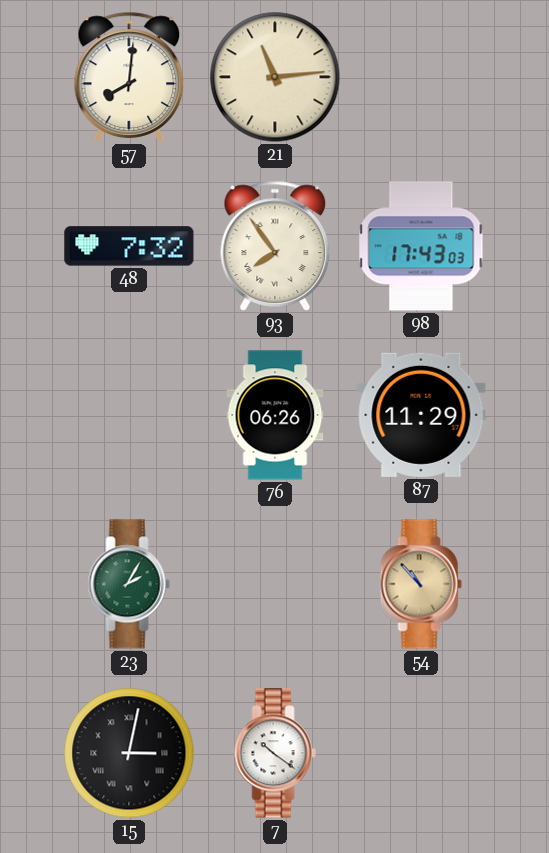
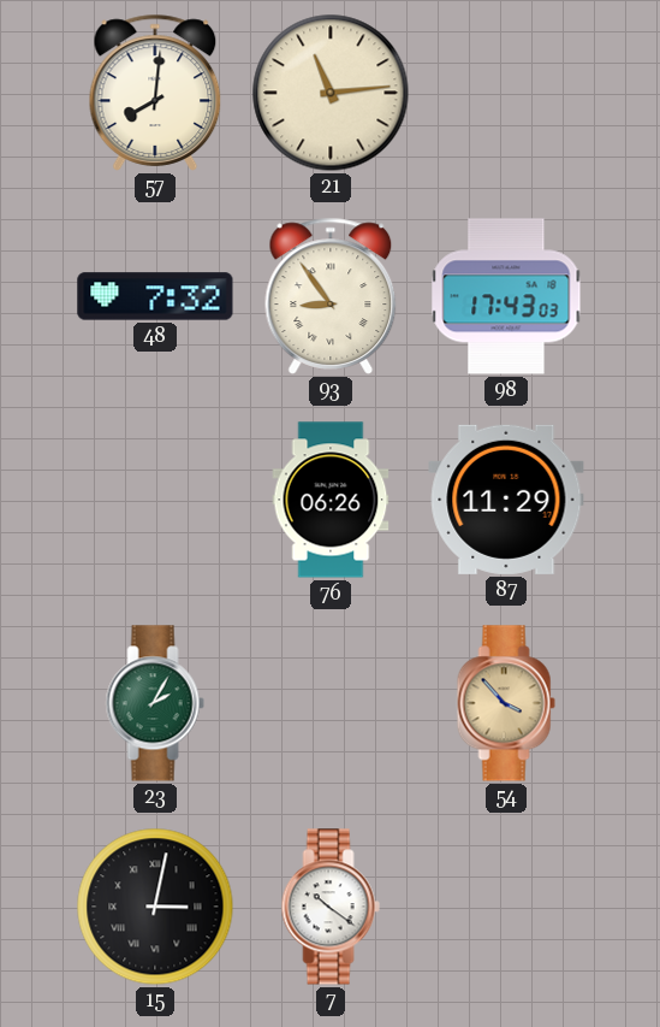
93: 7:54 -> 8:54
54: 10:53 -> 3:53
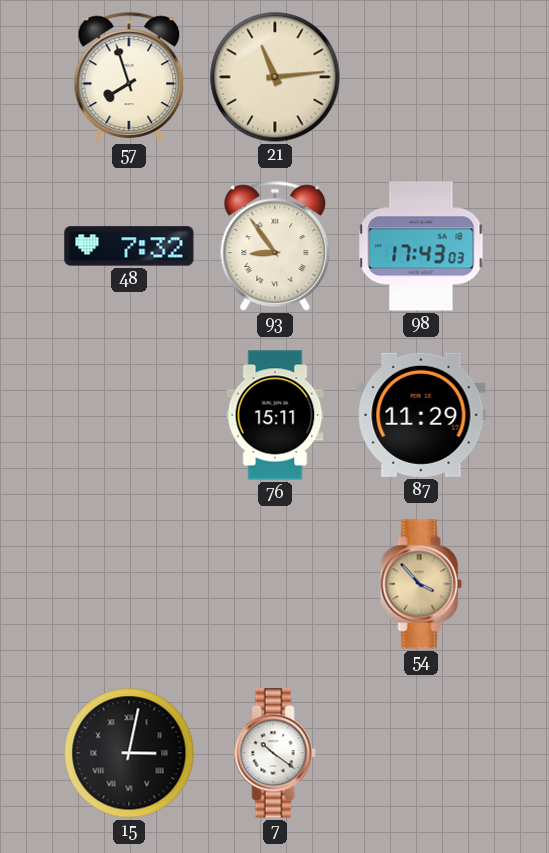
57: 8:01 -> 7:57
76: 06:26 -> 15:11
23: 2:05 -> none
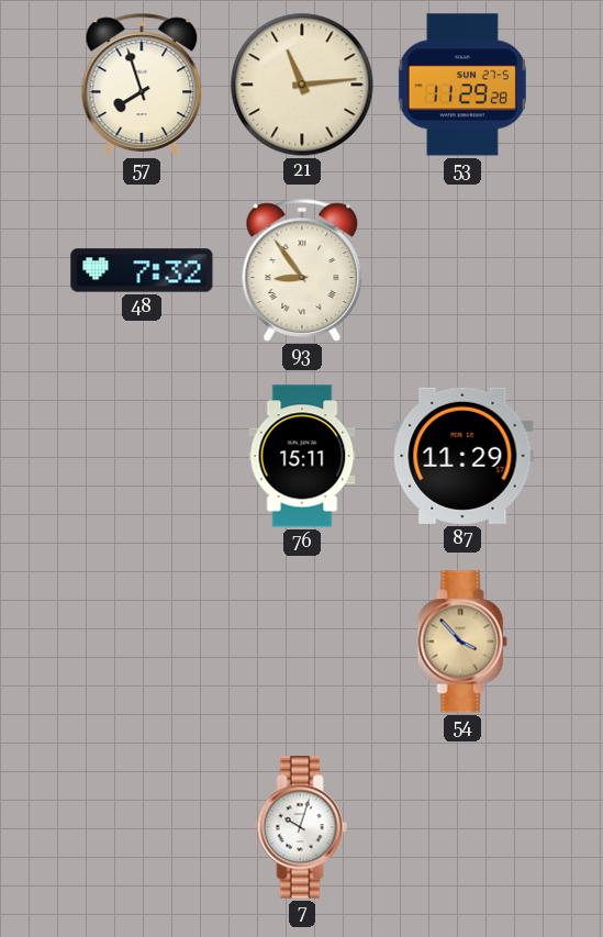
53: none -> 11:29
98: 17:43 -> none
15: 3:02 -> none
7: 10:21 -> 10:03
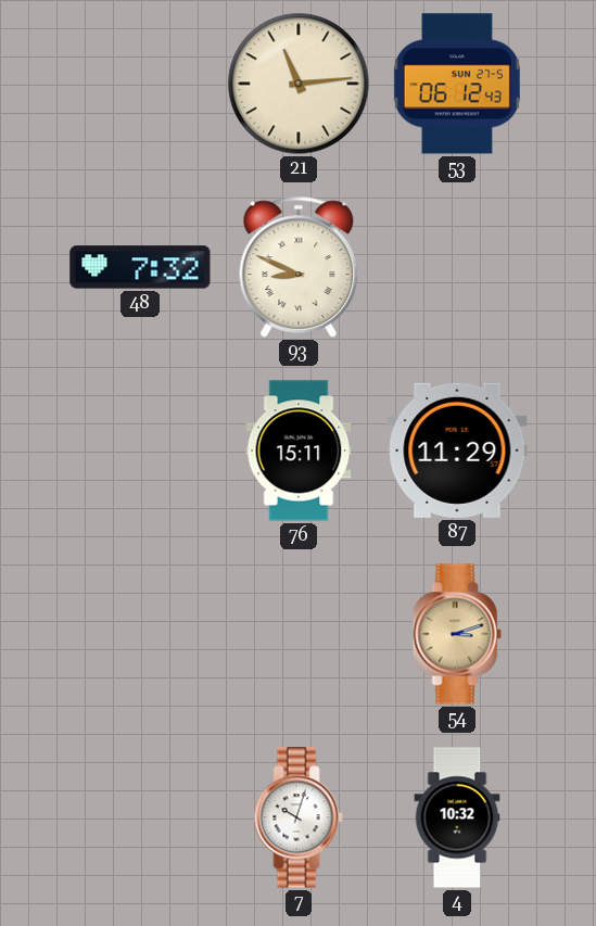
57: 7:57 -> none
53: 11:29 -> 06:12
93: 8:54 -> 8:49
54: 3:53 -> 3:12
4: none -> 10:32
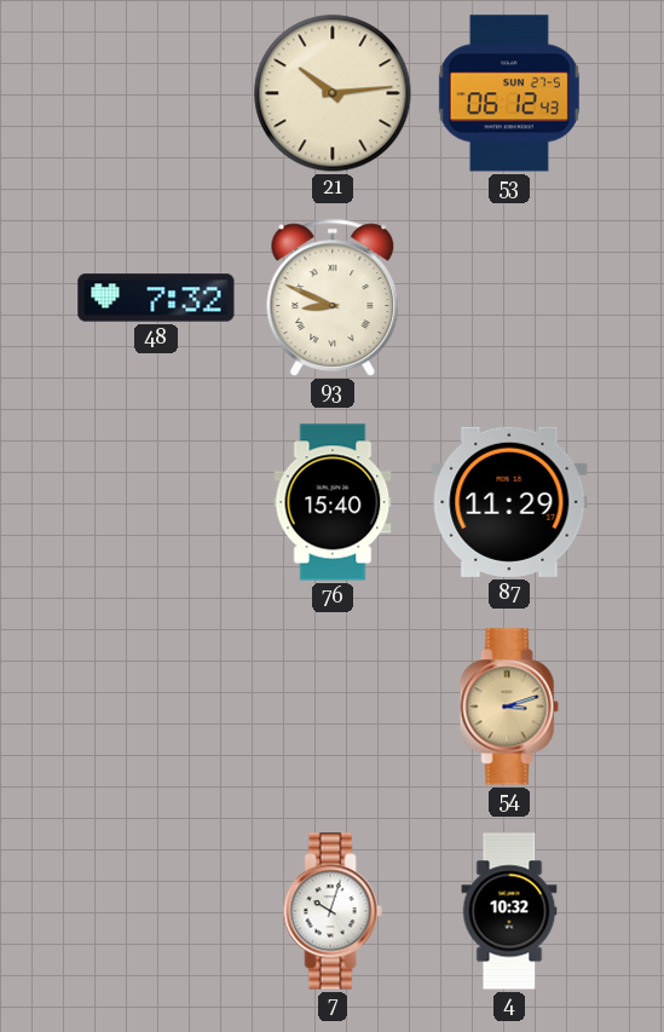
21: 11:14 -> 10:14
76: 15:11 -> 15:40
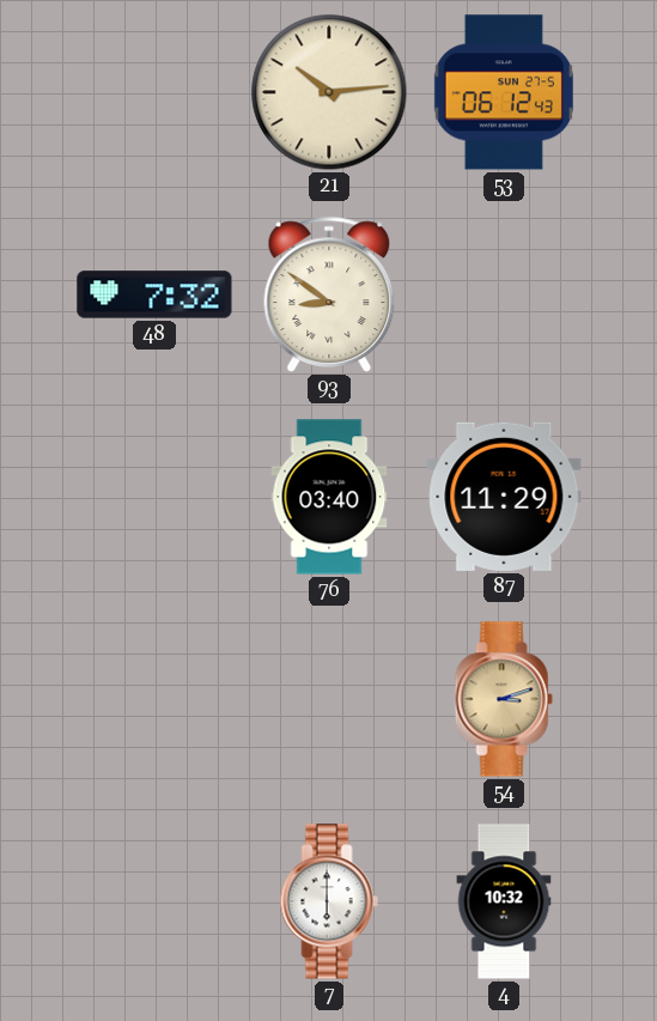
93: 8:49 -> 8:51
76: 15:40 -> 03:40
7: 10:03 -> 6:00
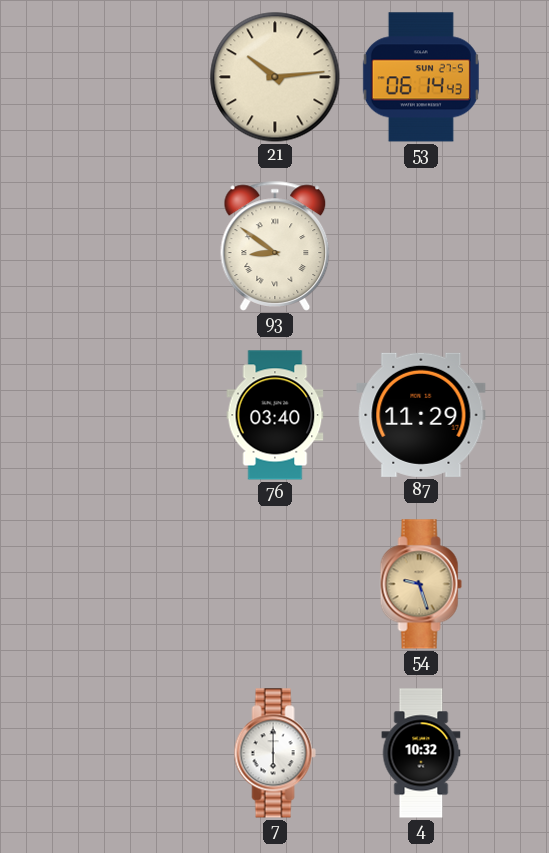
53: 06:12 -> 06:14
48: 7:32 -> none
54: 3:12 -> 9:27
